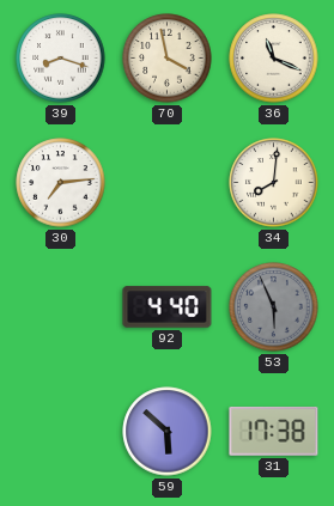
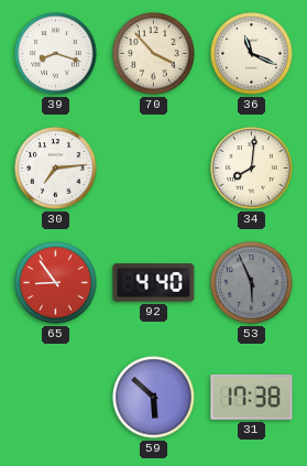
70: 3:58 -> 3:53
65: none -> 8:54
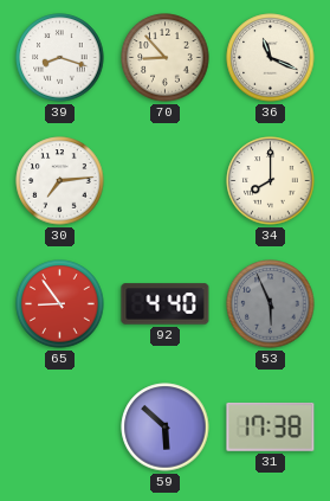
70: 3:53 -> 8:53
34: 8:01 -> 8:00
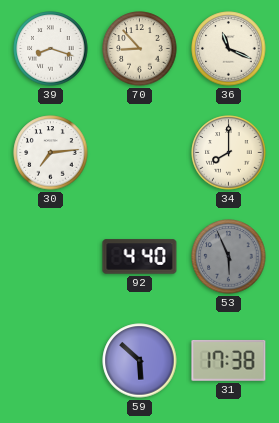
65: 8:54 -> none
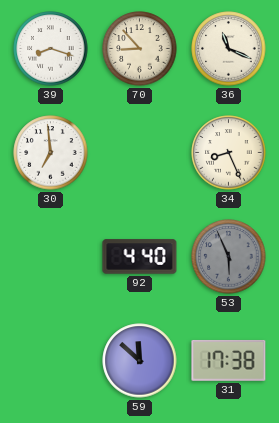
30: 7:14 -> 6:59
34: 8:00 -> 8:26
59: 5:52 -> 11:52
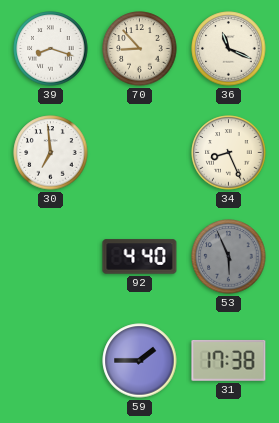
59: 11:52 -> 1:45
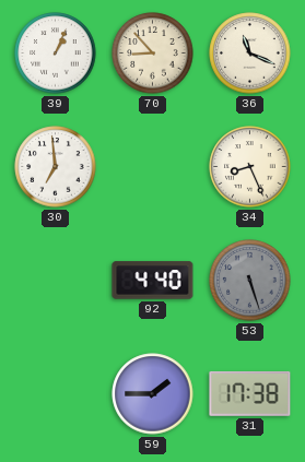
39: 8:18 -> 1:04
53: 5:56 -> 5:27
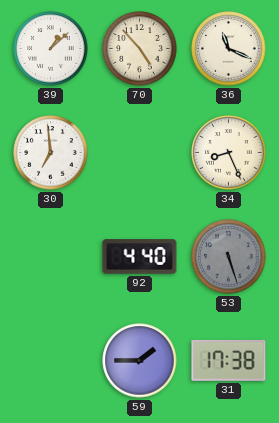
39: 1:04 -> 1:08
70: 8:53 -> 4:53
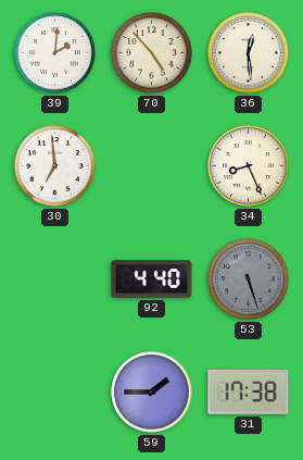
39: 1:08 -> 2:01
36: 11:19 -> 12:29
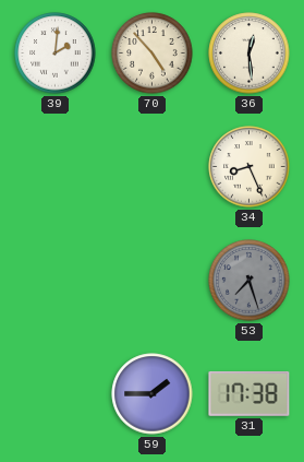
30: 6:59 -> none
92: 4:40 -> none
53: 5:27 -> 7:27
